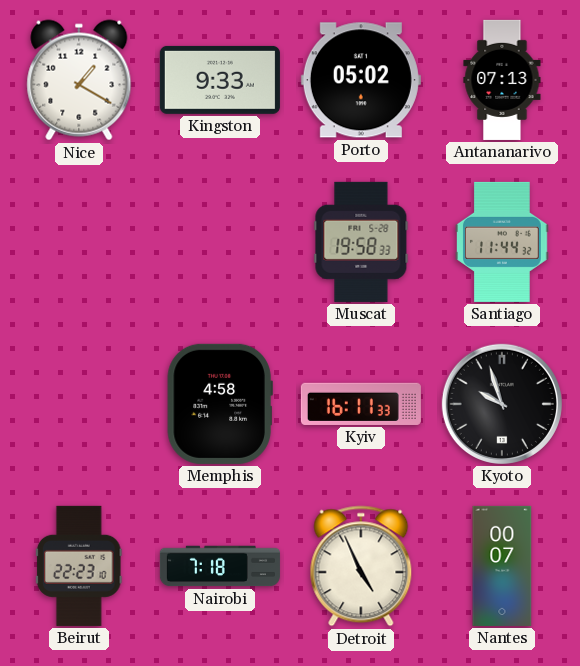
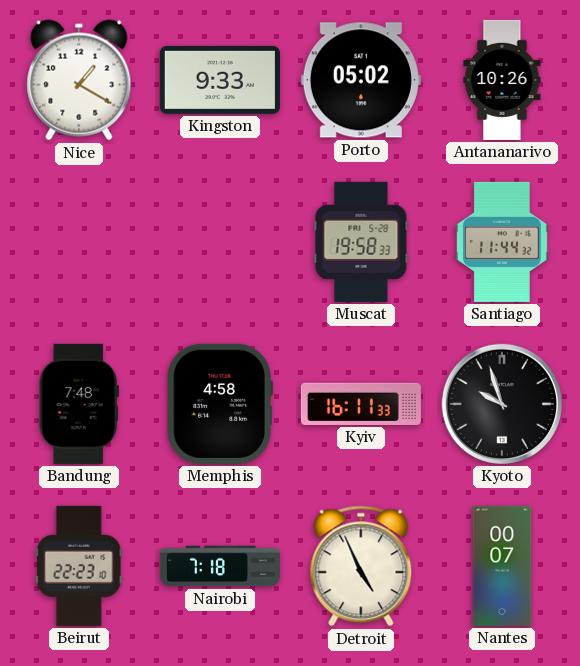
Antananarivo: 07:13 -> 10:26
Bandung: none -> 7:48
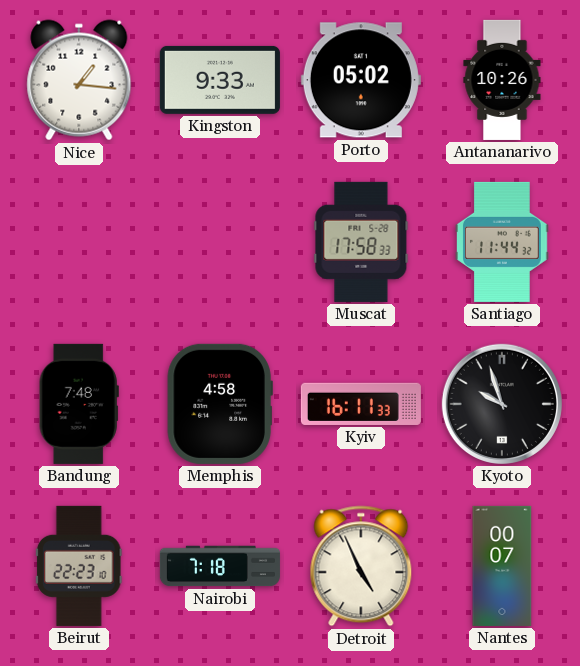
Nice: 1:20 -> 1:16
Muscat: 19:58 -> 17:58
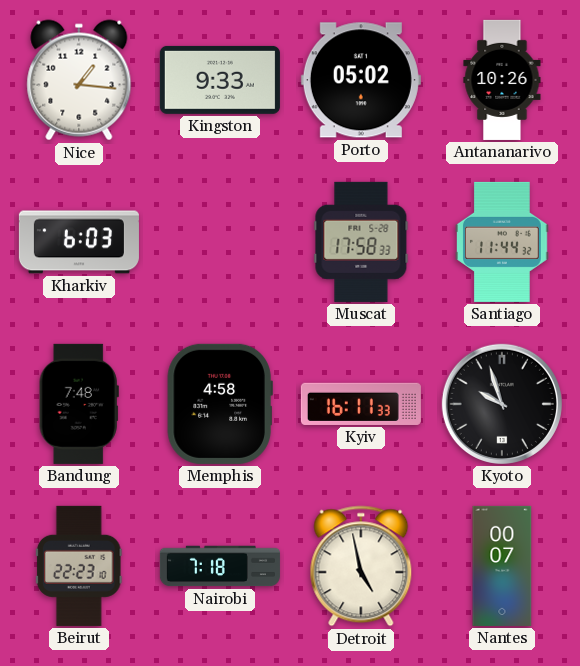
Kharkiv: none -> 6:03
Detroit: 4:56 -> 4:58
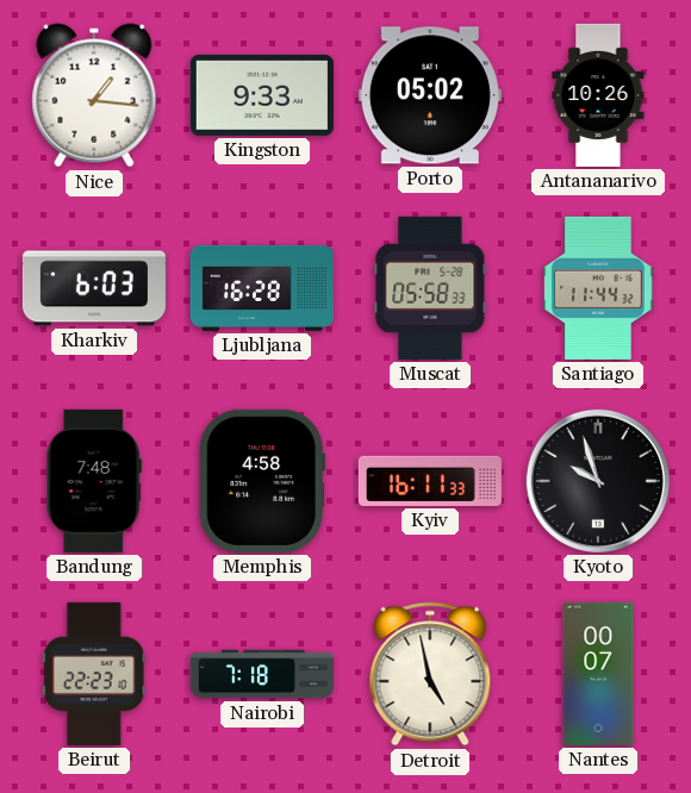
Ljubljana: none -> 16:28
Muscat: 17:58 -> 05:58
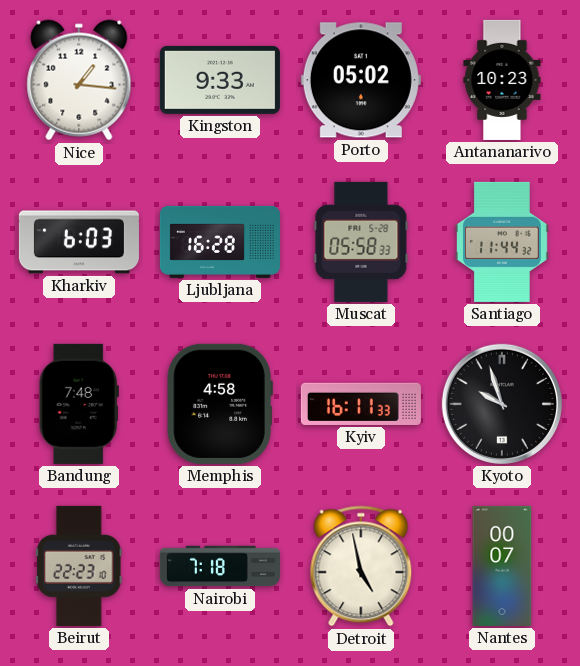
Antananarivo: 10:26 -> 10:23
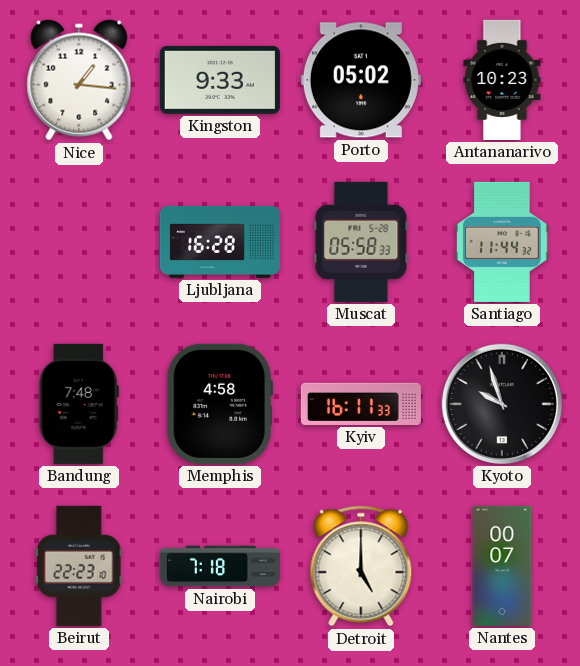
Kharkiv: 6:03 -> none
Detroit: 4:58 -> 5:00
